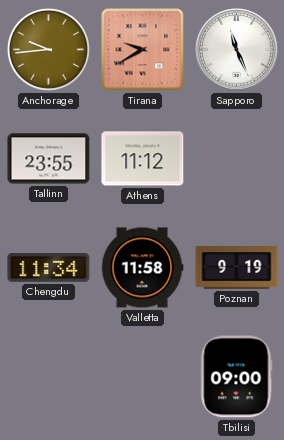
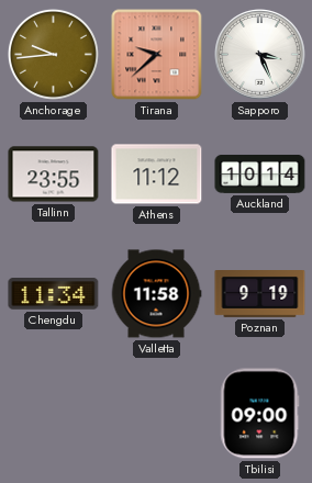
Tirana: 9:40 -> 9:38
Sapporo: 11:26 -> 3:26
Auckland: none -> 10:14
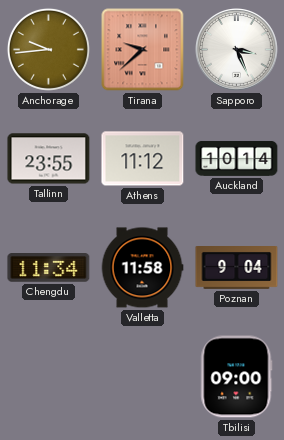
Poznan: 9:19 -> 9:04
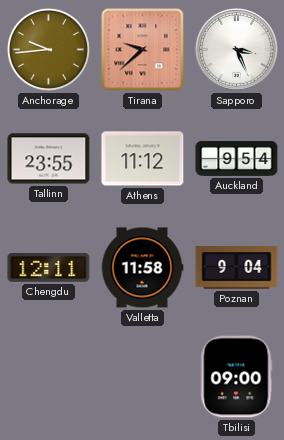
Auckland: 10:14 -> 9:54
Chengdu: 11:34 -> 12:11
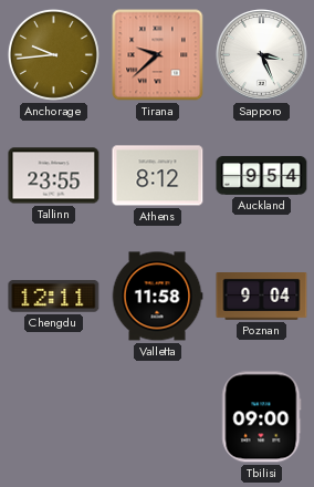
Athens: 11:12 -> 8:12
